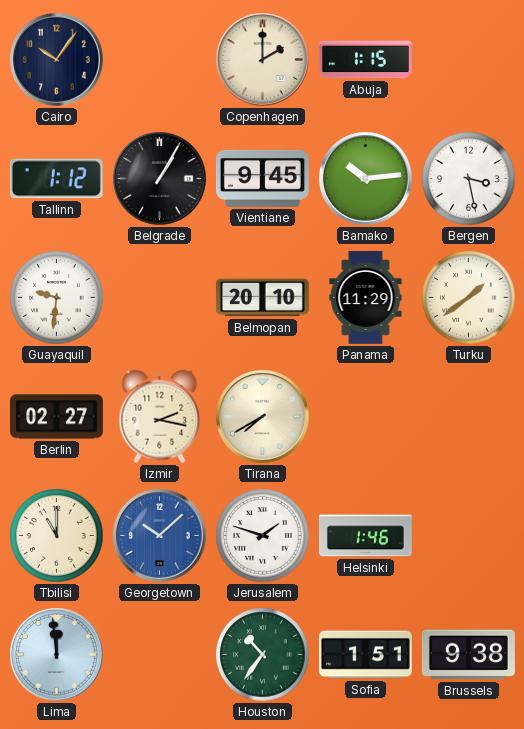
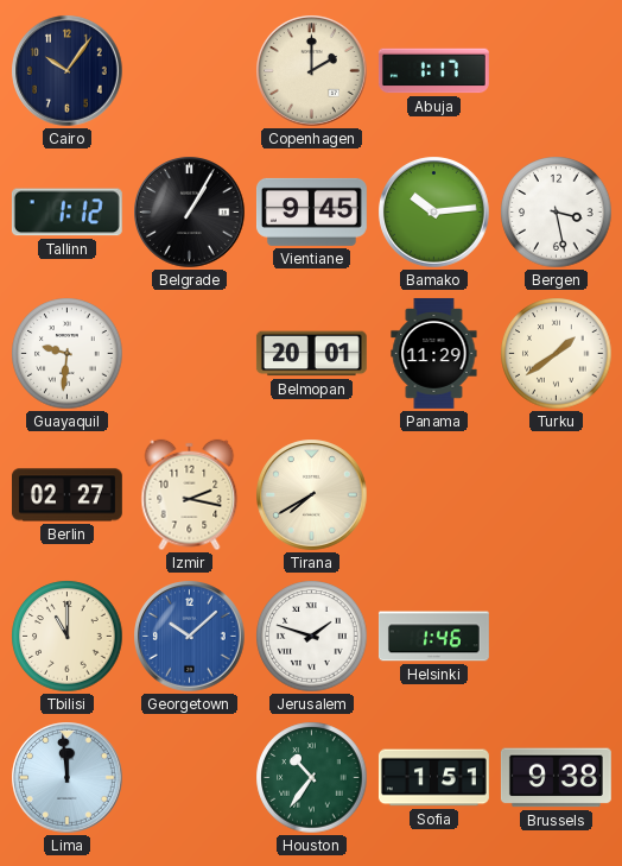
Abuja: 1:15 -> 1:17
Belmopan: 20:10 -> 20:01
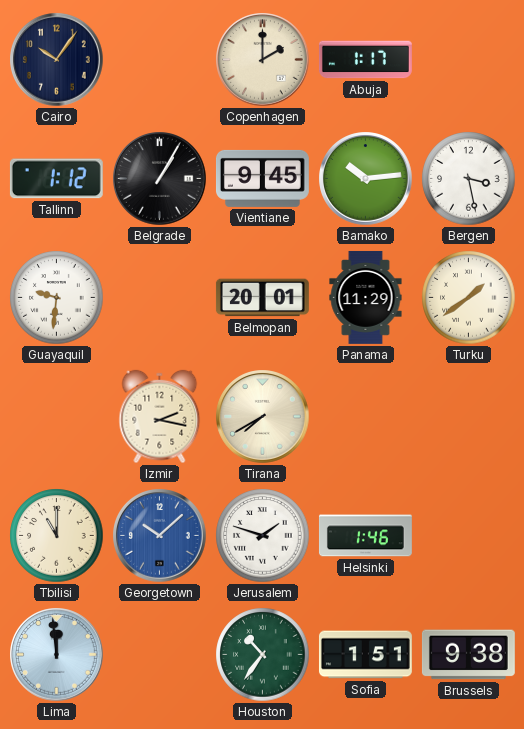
Berlin: 02:27 -> none
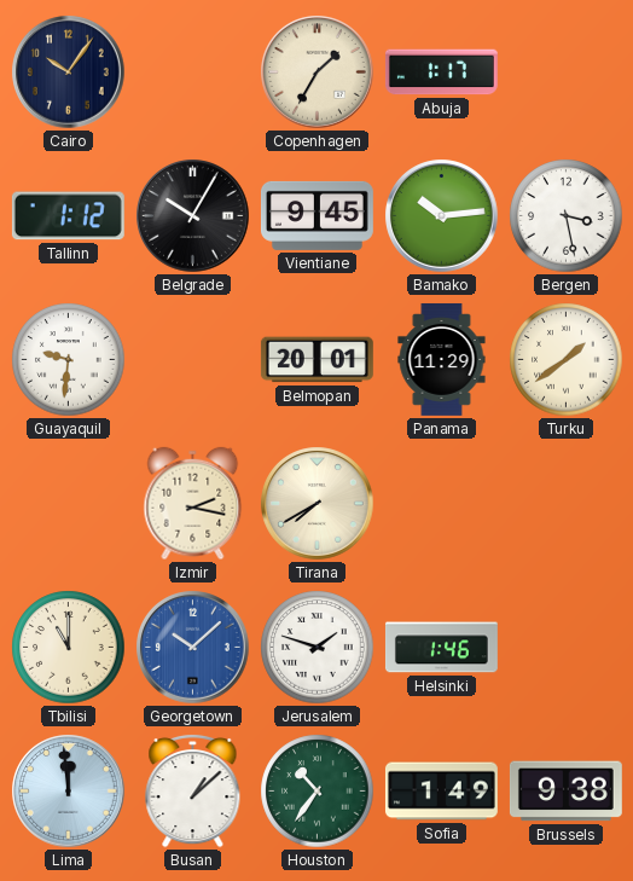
Copenhagen: 2:00 -> 1:35
Belgrade: 1:05 -> 10:05
Busan: none -> 1:08
Sofia: 1:51 -> 1:49
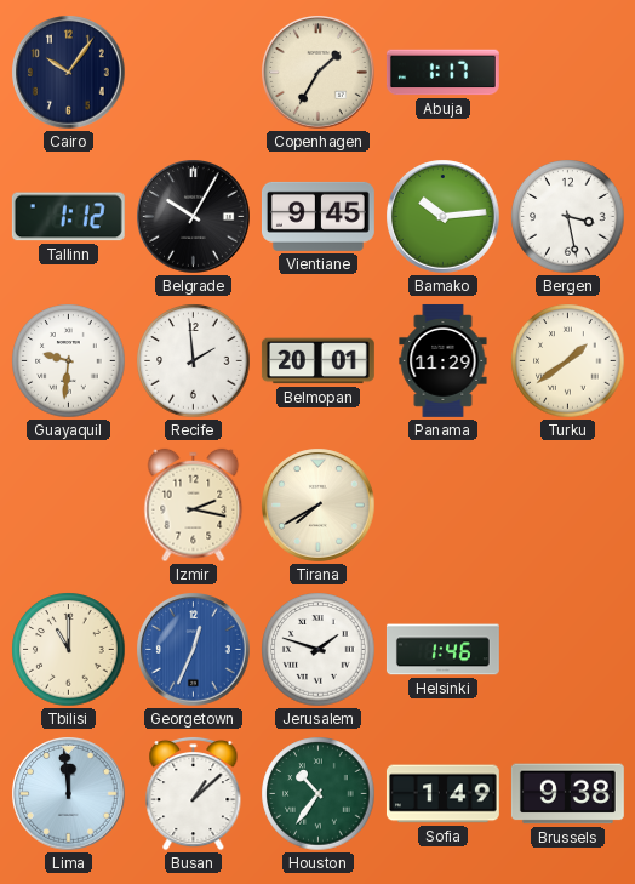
Recife: none -> 1:59
Georgetown: 10:08 -> 12:34
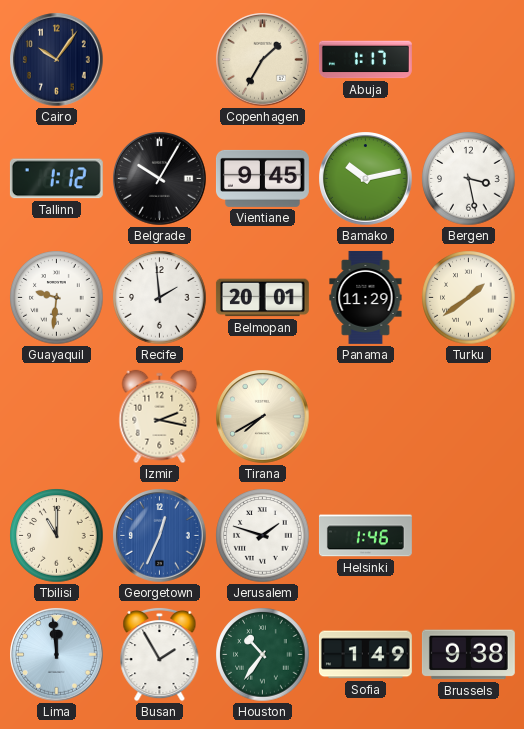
Bamako: 10:14 -> 10:13
Busan: 1:08 -> 1:55
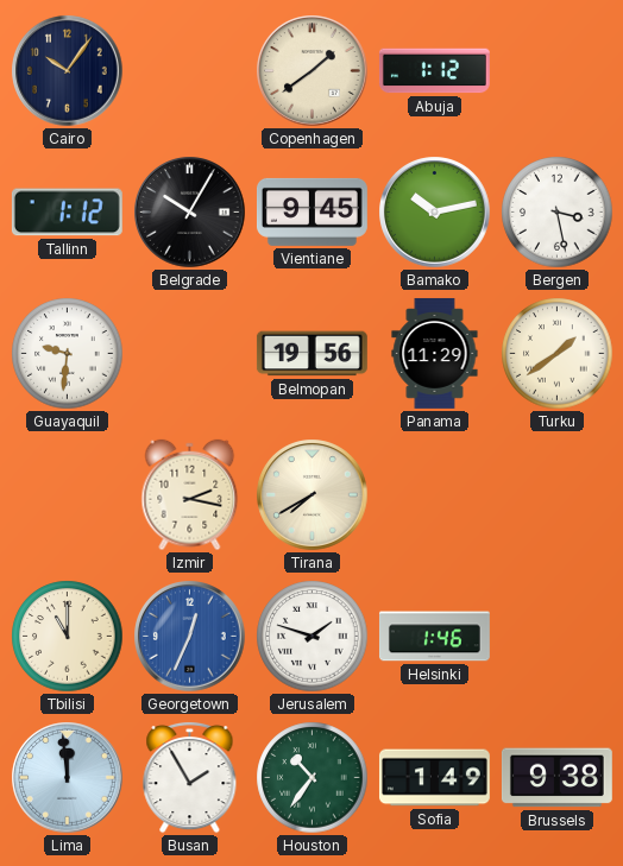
Copenhagen: 1:35 -> 1:39
Abuja: 1:17 -> 1:12
Recife: 1:59 -> none
Belmopan: 20:01 -> 19:56
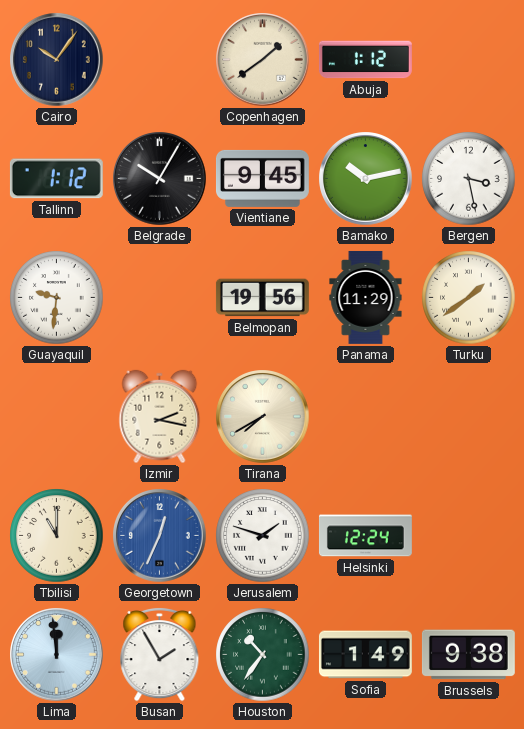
Helsinki: 1:46 -> 12:24
